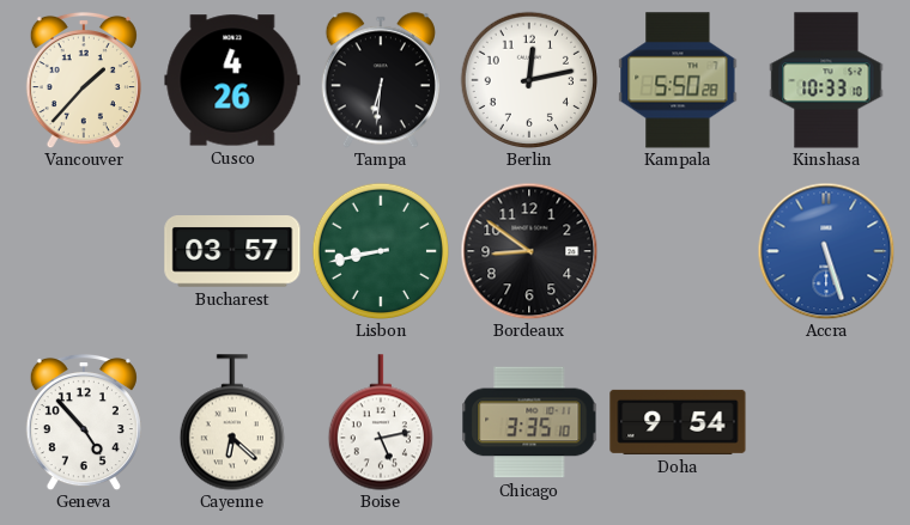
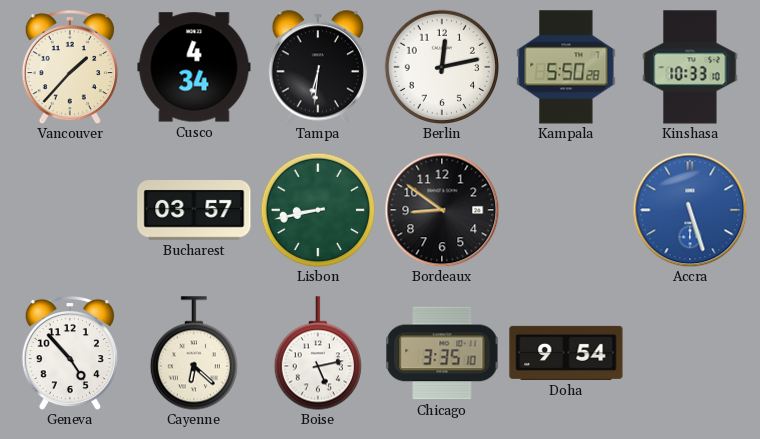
Cusco: 4:26 -> 4:34
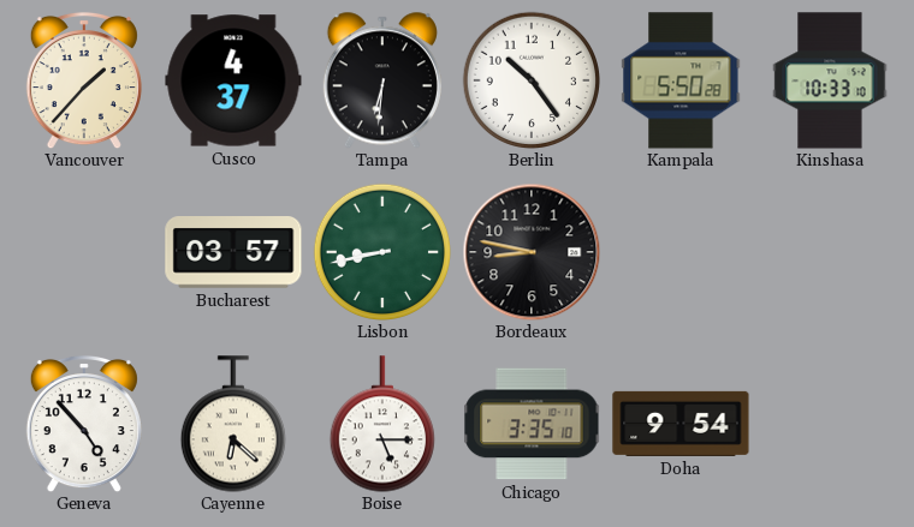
Cusco: 4:34 -> 4:37
Berlin: 12:13 -> 10:24
Bordeaux: 8:51 -> 8:47
Accra: 5:27 -> none
Boise: 5:13 -> 5:15
